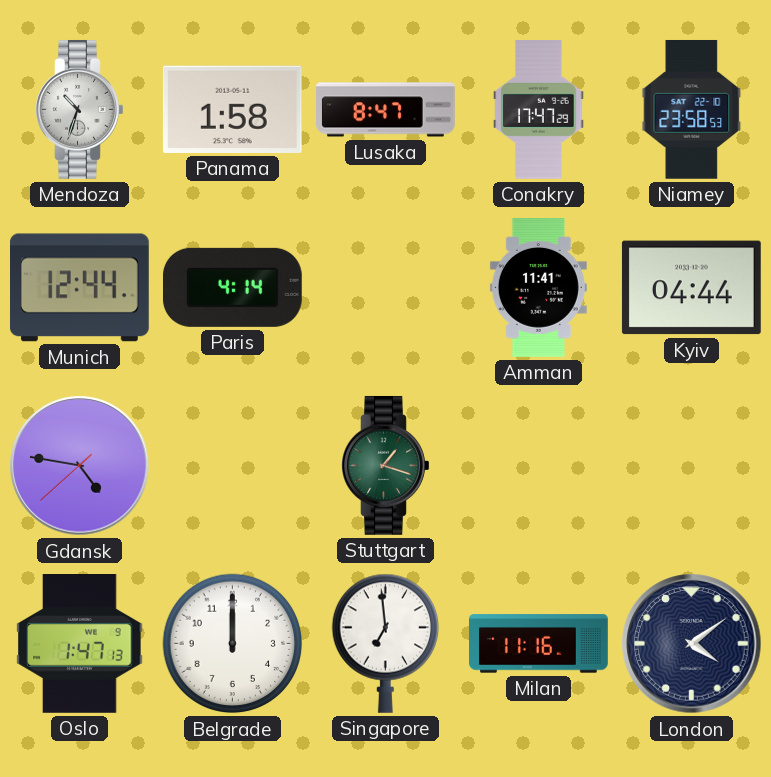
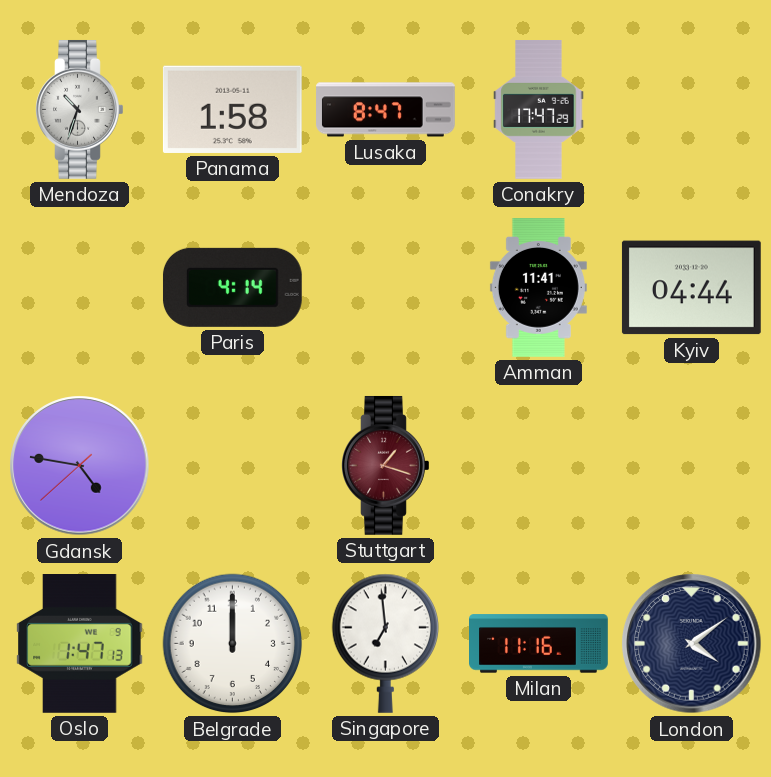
Niamey: 23:58 -> none
Munich: 12:44 -> none
Stuttgart dial: green -> burgundy
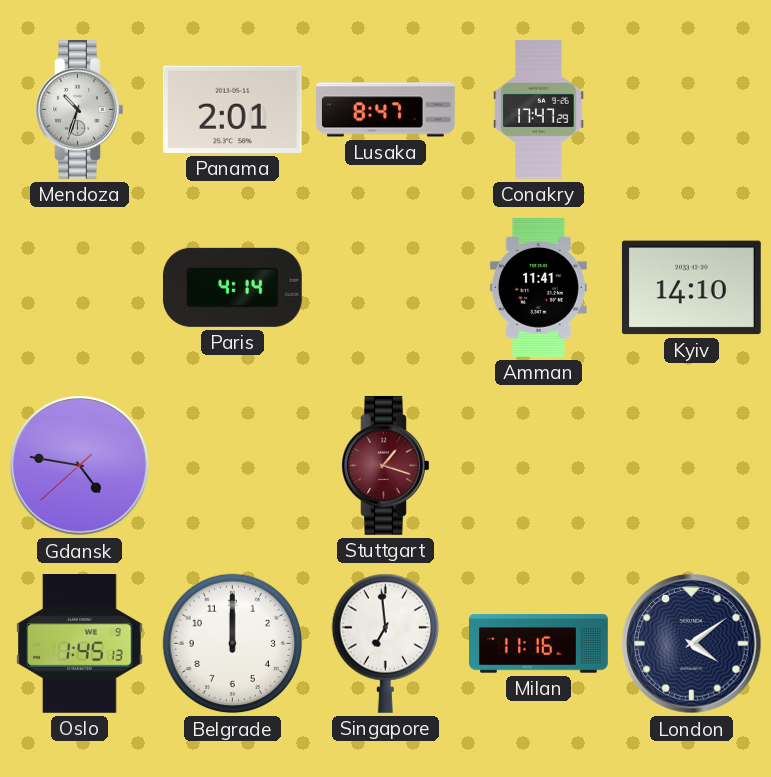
Panama: 1:58 -> 2:01
Kyiv: 04:44 -> 14:10
Oslo: 1:47 -> 1:45
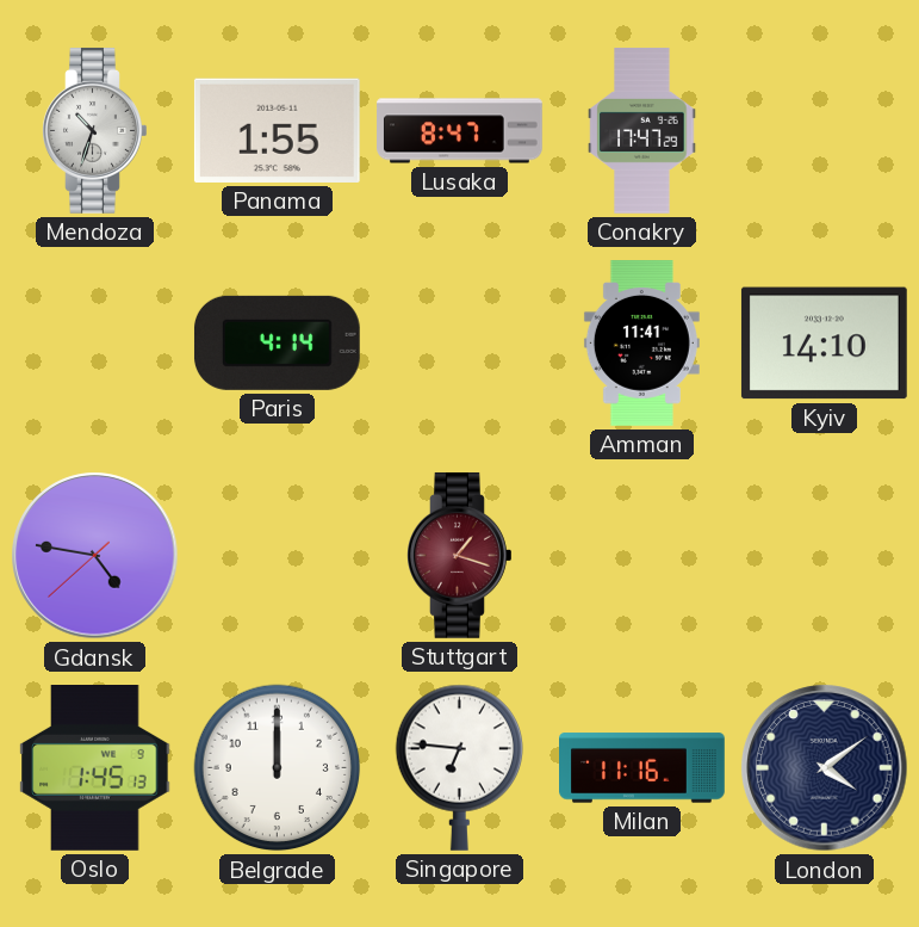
Panama: 2:01 -> 1:55
Singapore: 6:59 -> 6:46
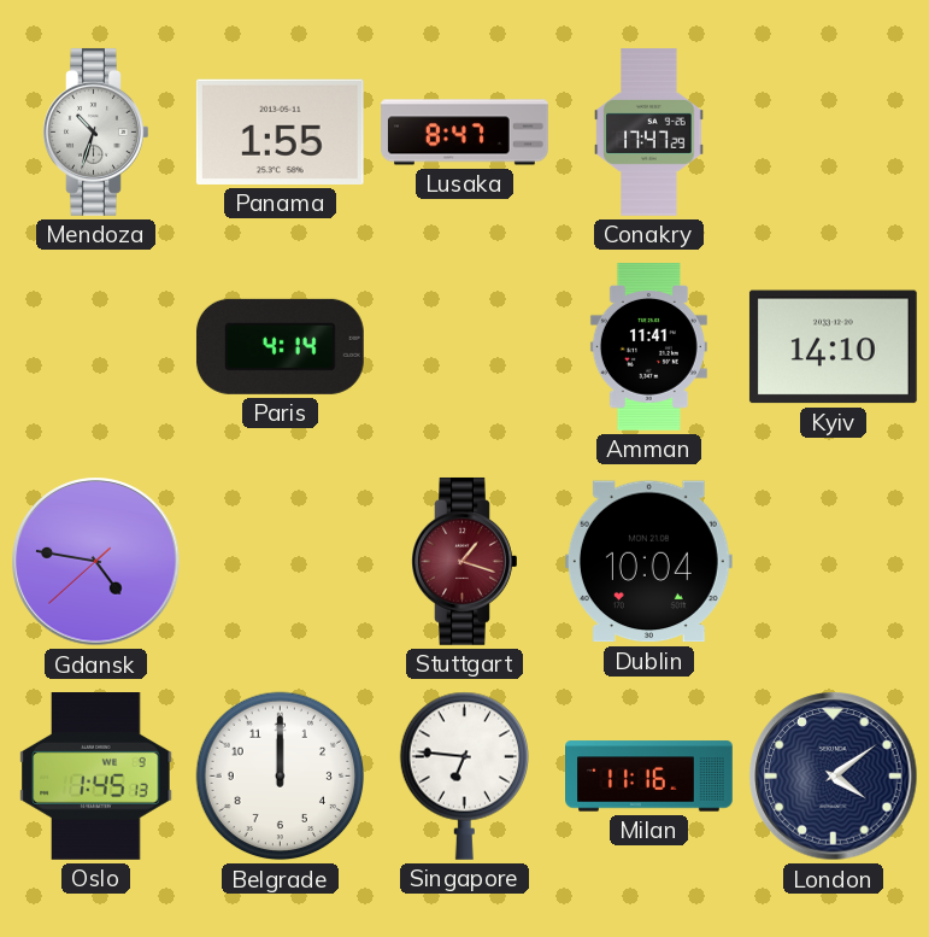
Dublin: none -> 10:04
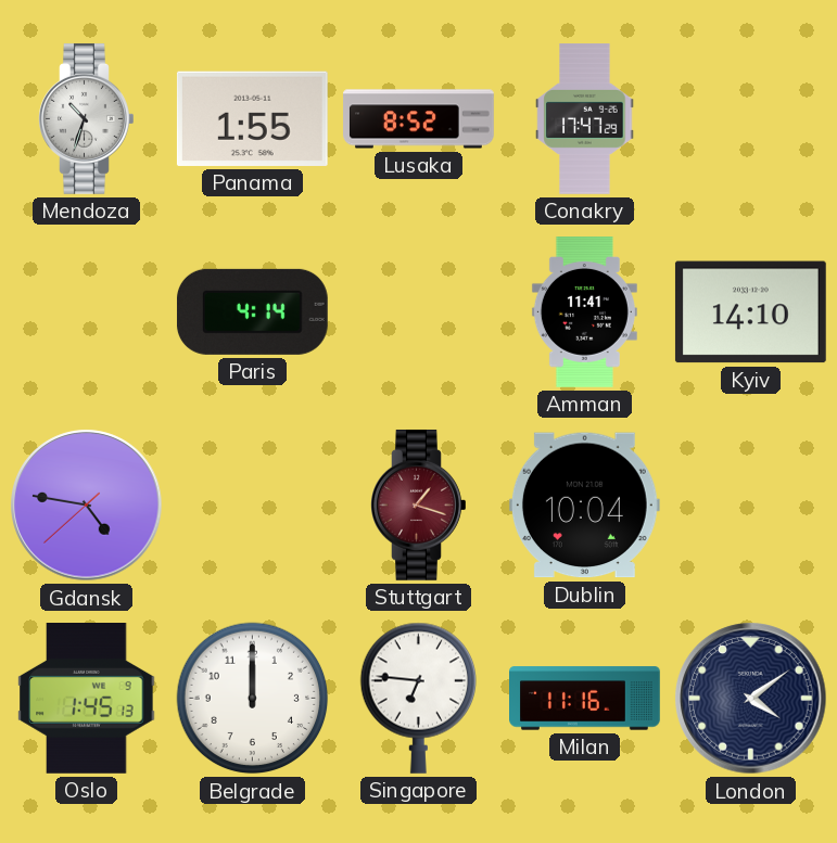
Lusaka: 8:47 -> 8:52
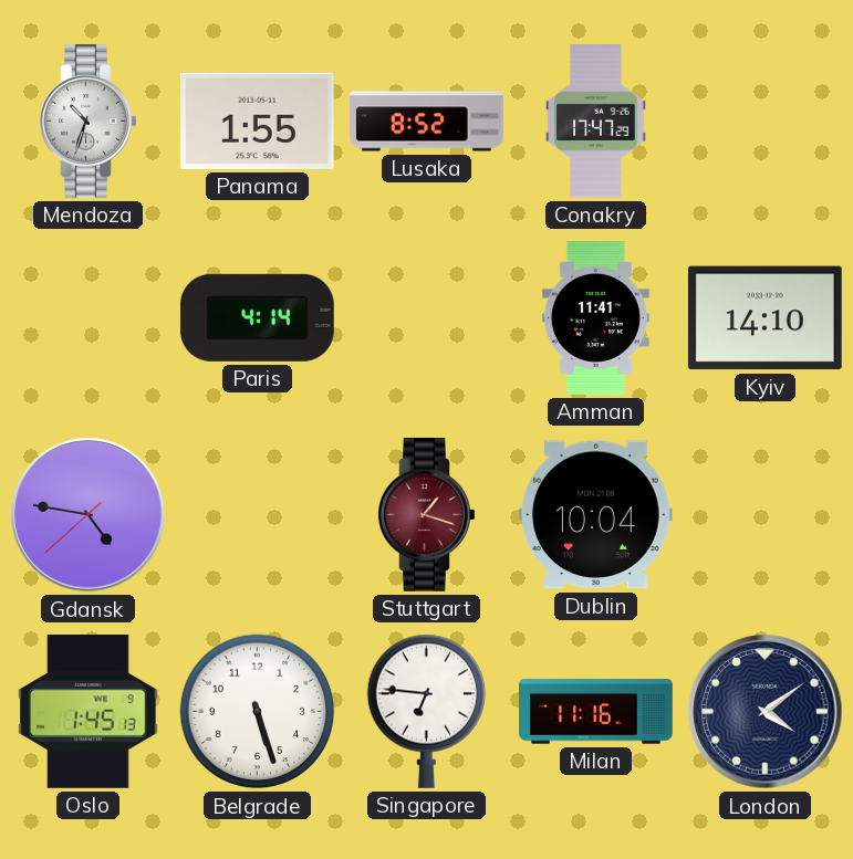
Belgrade: 12:00 -> 5:27
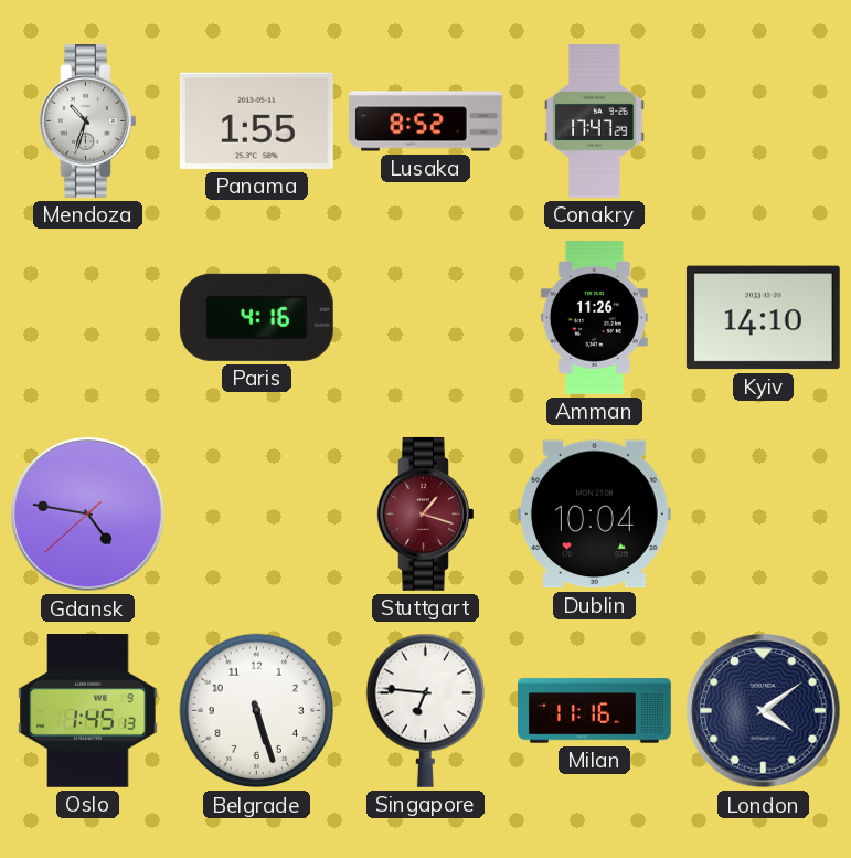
Paris: 4:14 -> 4:16
Amman: 11:41 -> 11:26
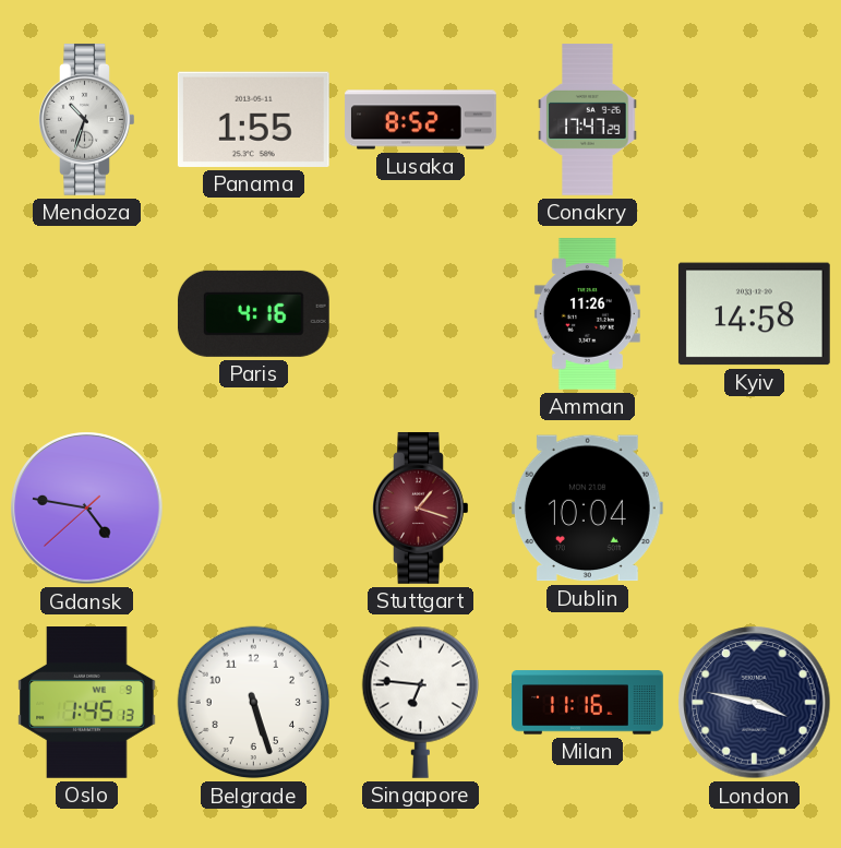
Kyiv: 14:10 -> 14:58
London: 4:09 -> 3:47
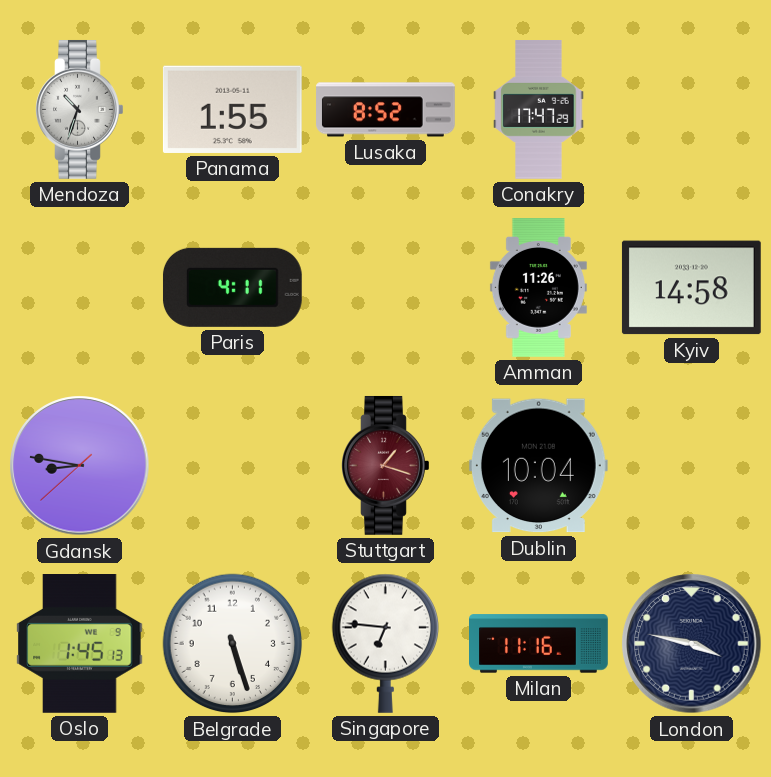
Paris: 4:16 -> 4:11
Gdansk: 4:46 -> 8:46
